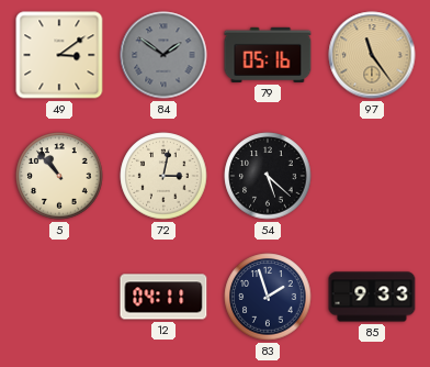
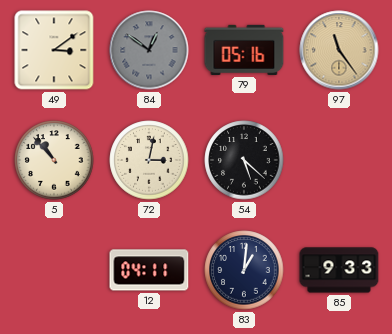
84: 1:51 -> 12:51
83: 1:57 -> 1:01
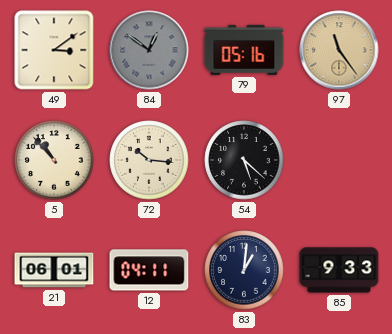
72: 3:02 -> 10:16
21: none -> 06:01
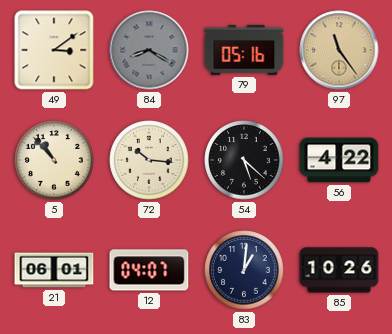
84: 12:51 -> 8:20
56: none -> 4:22
12: 04:11 -> 04:07
85: 9:33 -> 10:26
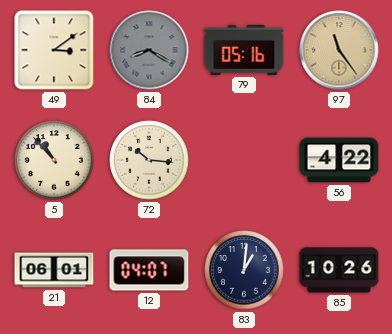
54: 5:22 -> none
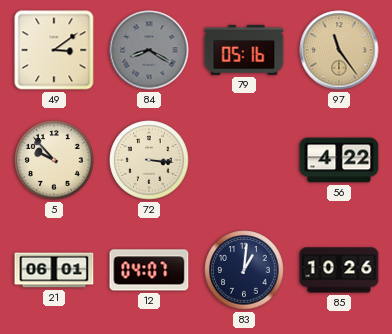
5: 10:53 -> 9:53
72: 10:16 -> 3:16
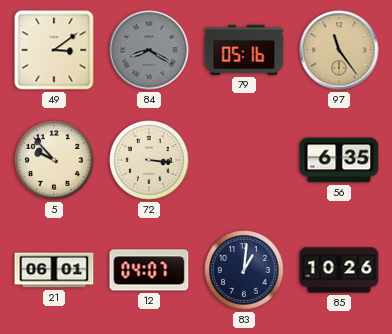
56: 4:22 -> 6:35
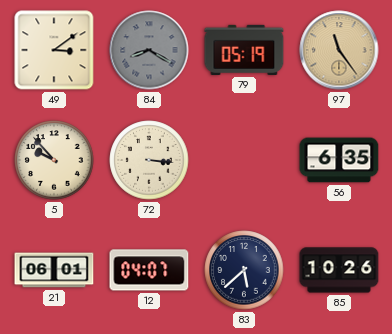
79: 05:16 -> 05:19
83: 1:01 -> 5:38
